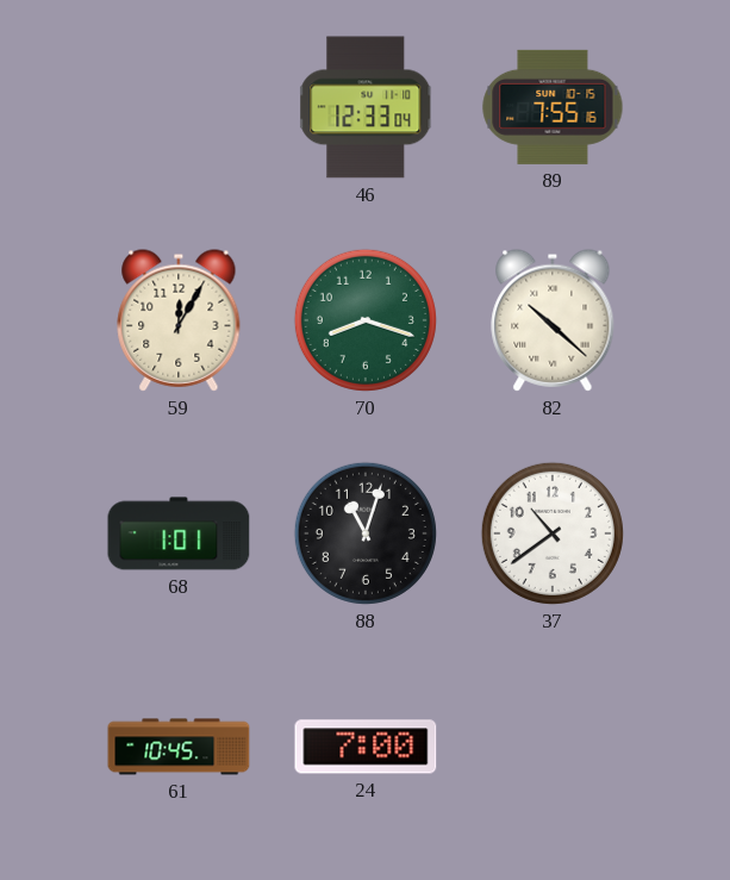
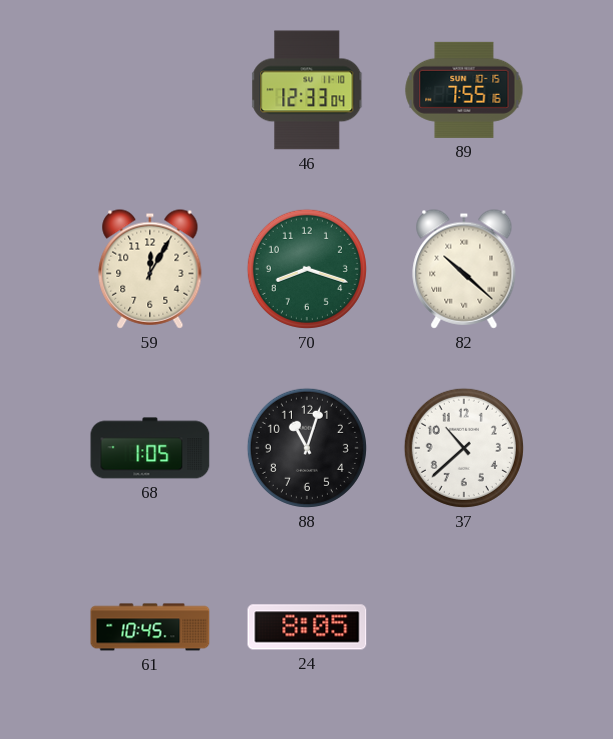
68: 1:01 -> 1:05
37: 10:39 -> 10:38
24: 7:00 -> 8:05
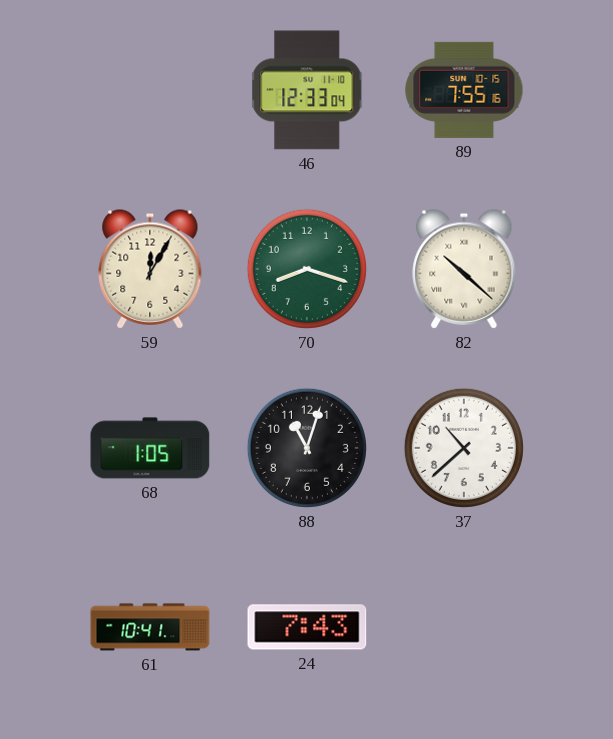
61: 10:45 -> 10:41
24: 8:05 -> 7:43
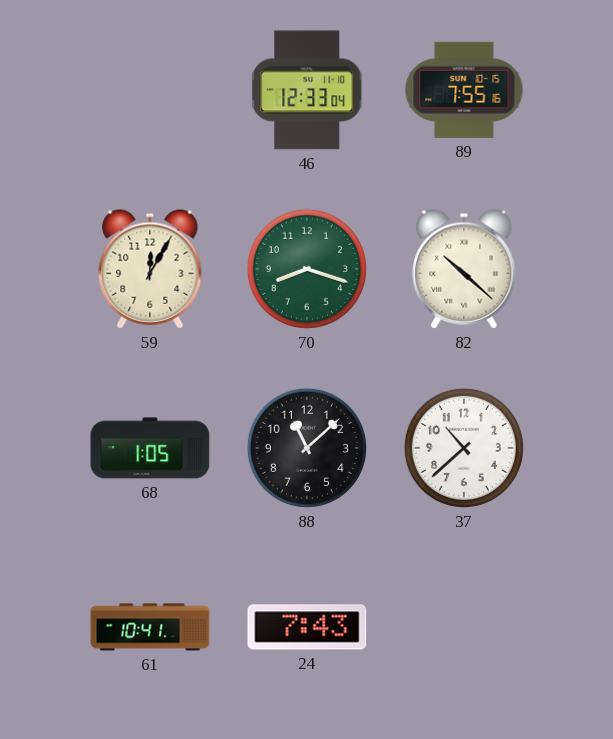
88: 11:03 -> 11:08
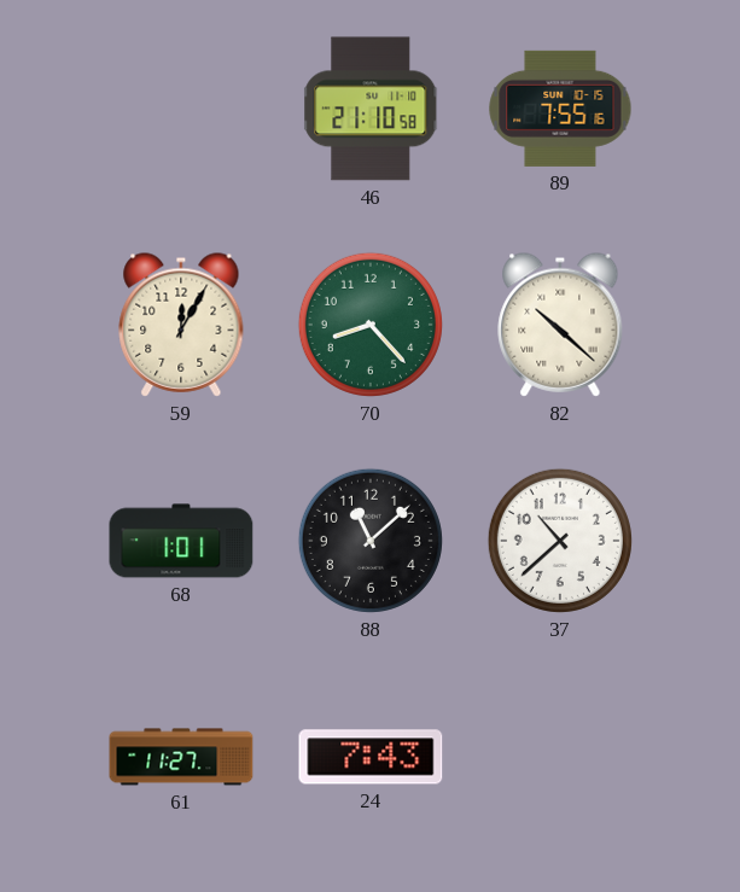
46: 12:33 -> 21:10
70: 8:18 -> 8:23
68: 1:05 -> 1:01
61: 10:41 -> 11:27
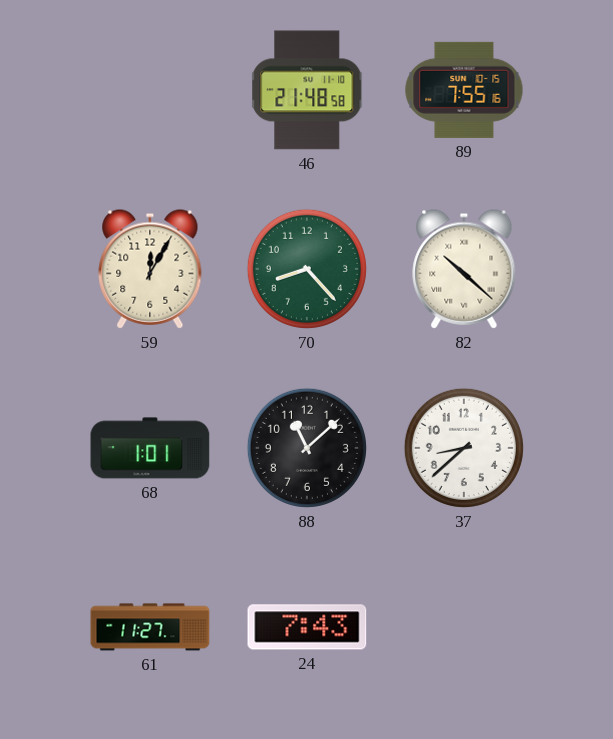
46: 21:10 -> 21:48
37: 10:38 -> 8:38
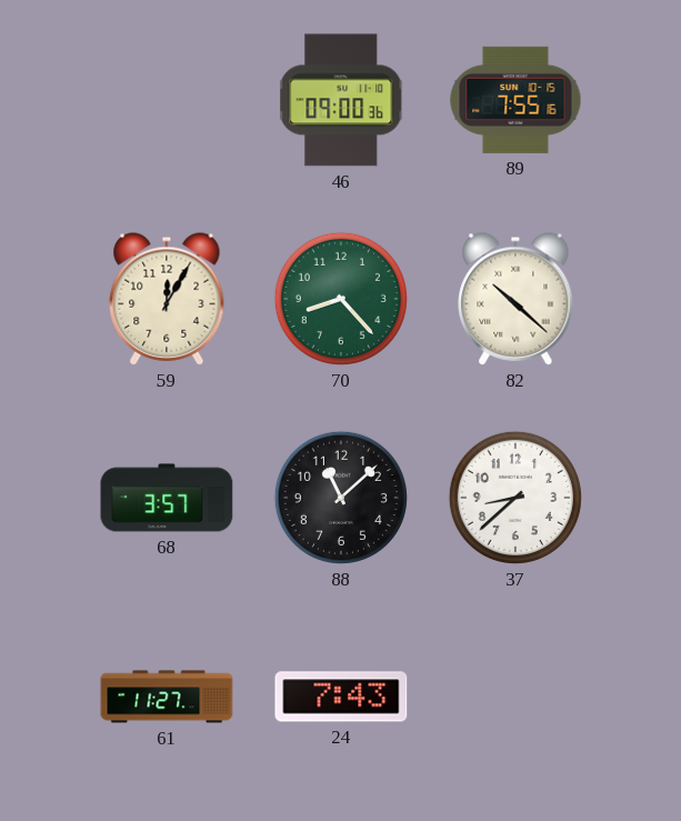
46: 21:48 -> 09:00
68: 1:01 -> 3:57
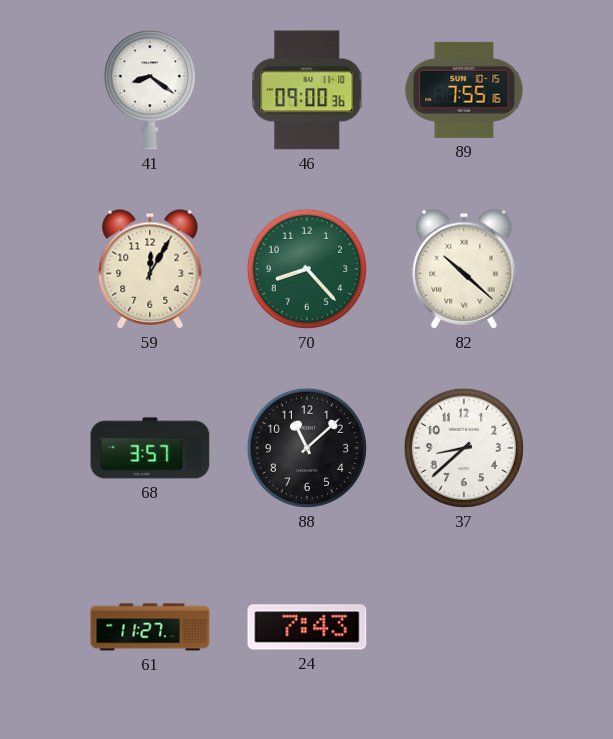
41: none -> 8:21
